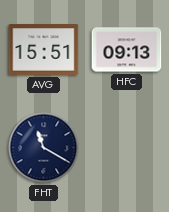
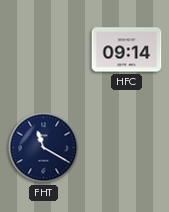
AVG: 15:51 -> none
HFC: 09:13 -> 09:14
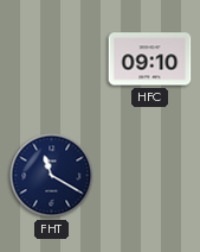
HFC: 09:14 -> 09:10
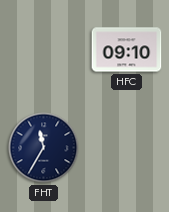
FHT: 11:20 -> 11:35
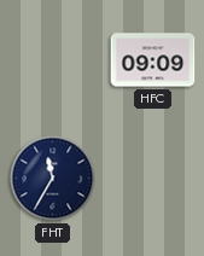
HFC: 09:10 -> 09:09
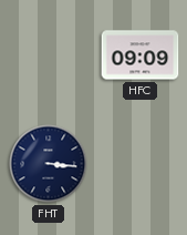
FHT: 11:35 -> 3:16
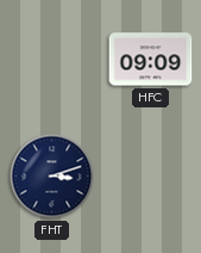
FHT: 3:16 -> 3:12
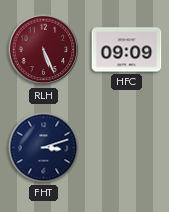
RLH: none -> 5:26
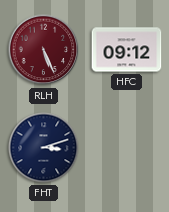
HFC: 09:09 -> 09:12
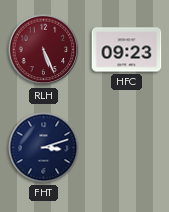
HFC: 09:12 -> 09:23
